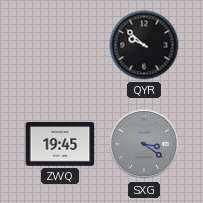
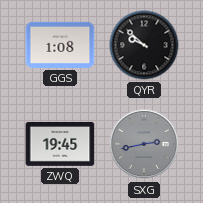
GGS: none -> 1:08
SXG: 3:21 -> 2:43
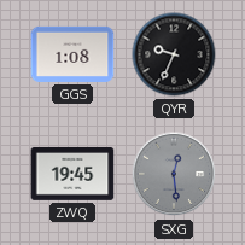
QYR: 9:52 -> 9:34
SXG: 2:43 -> 12:29
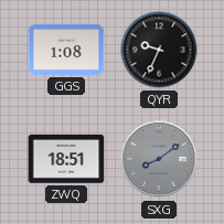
ZWQ: 19:45 -> 18:51
SXG: 12:29 -> 8:09
